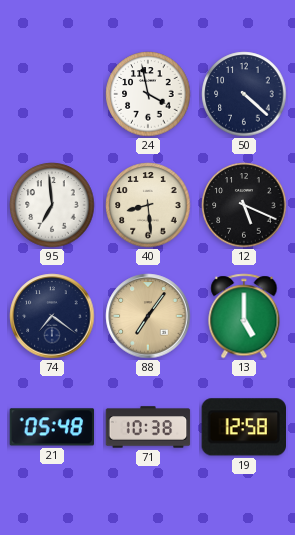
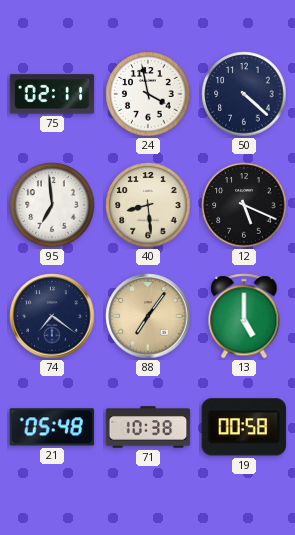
75: none -> 02:11
19: 12:58 -> 00:58
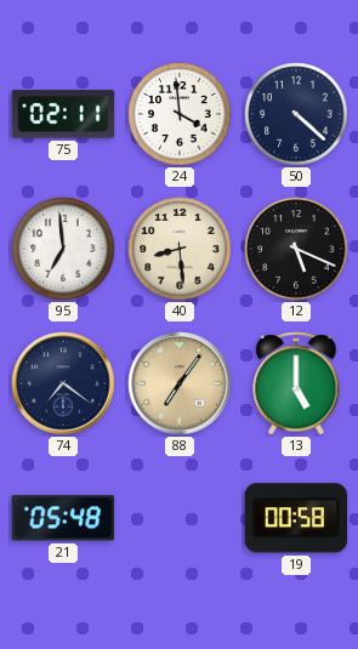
24: 3:58 -> 3:59
71: 10:38 -> none
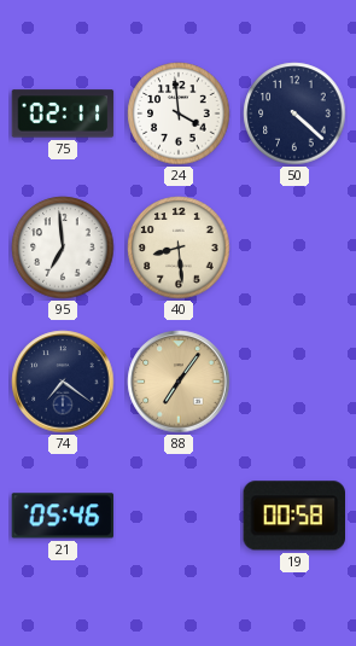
12: 5:19 -> none
13: 5:00 -> none
21: 05:48 -> 05:46
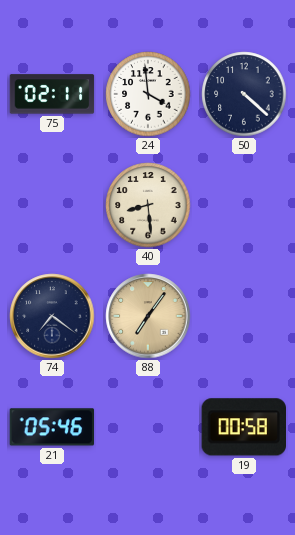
95: 6:59 -> none
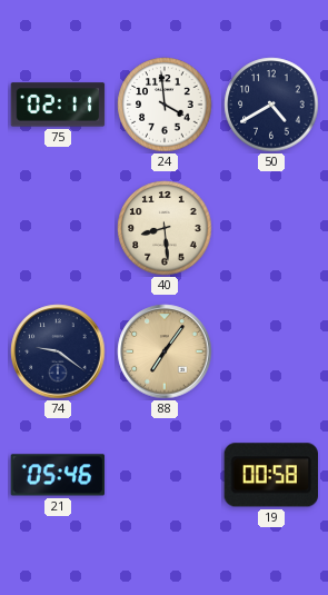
50: 4:22 -> 4:40
74: 7:21 -> 9:21
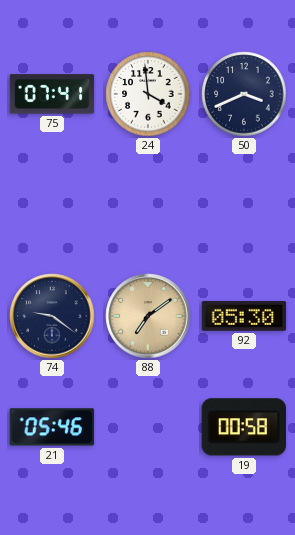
75: 02:11 -> 07:41
50: 4:40 -> 3:41
40: 8:29 -> none
88: 7:06 -> 7:09
92: none -> 05:30
